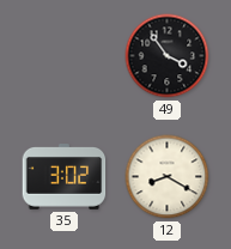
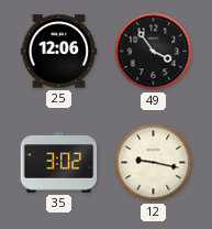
25: none -> 12:06
12: 8:20 -> 9:17
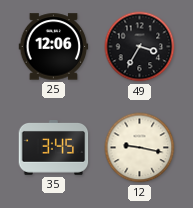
49: 3:54 -> 3:35
35: 3:02 -> 3:45
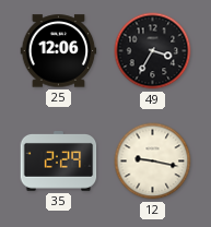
35: 3:45 -> 2:29
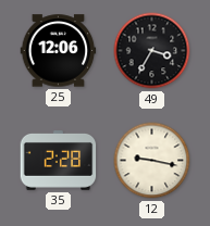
35: 2:29 -> 2:28
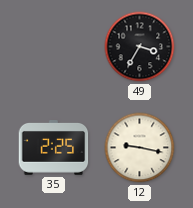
25: 12:06 -> none
35: 2:28 -> 2:25
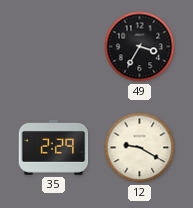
35: 2:25 -> 2:29
12: 9:17 -> 9:20
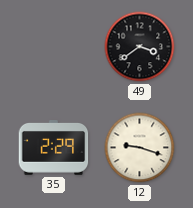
49: 3:35 -> 3:39
12: 9:20 -> 9:18
